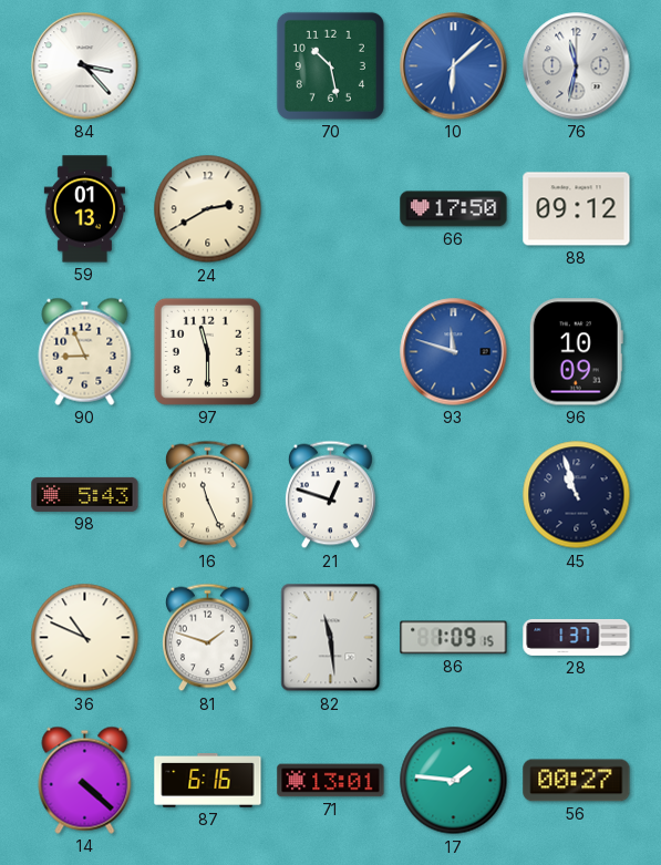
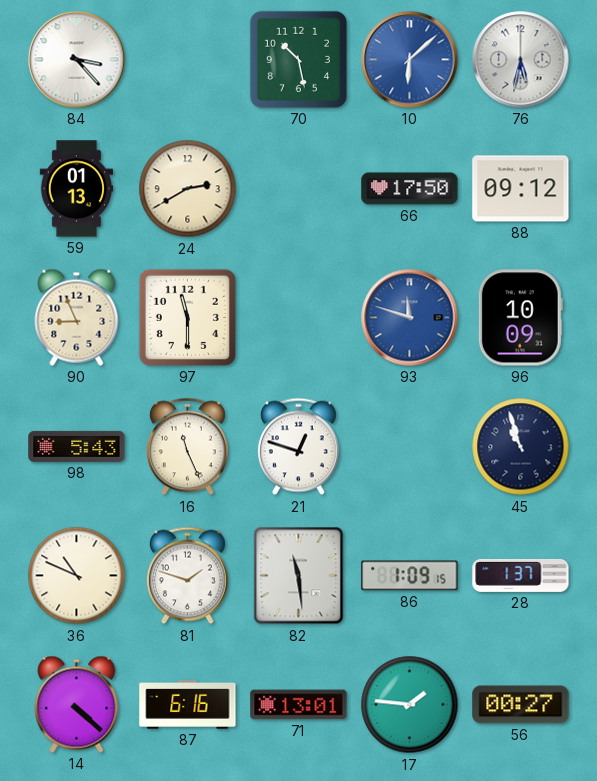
76: 11:32 -> 5:32
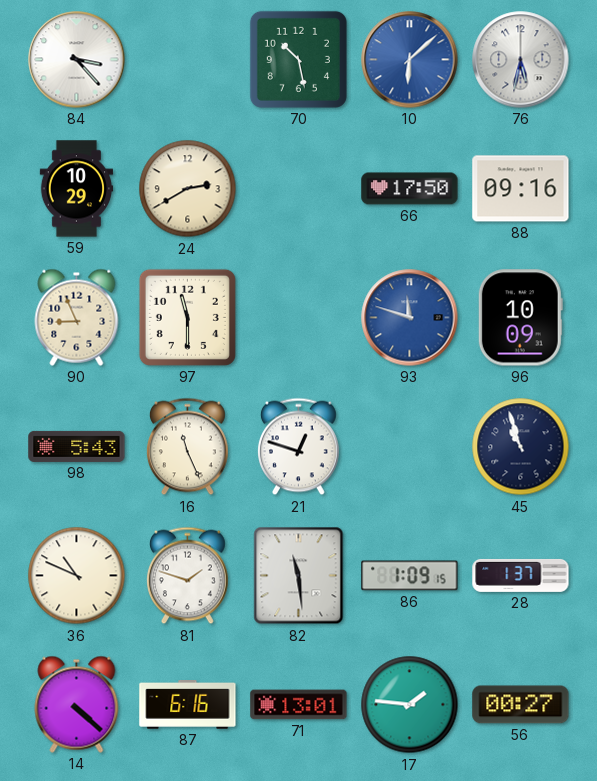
59: 01:13 -> 10:29
88: 09:12 -> 09:16
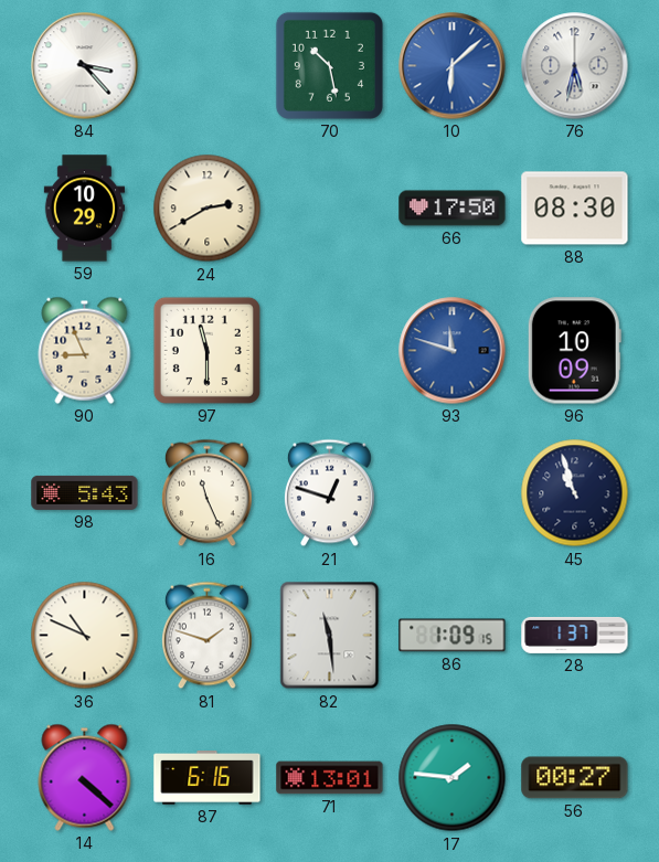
88: 09:16 -> 08:30
